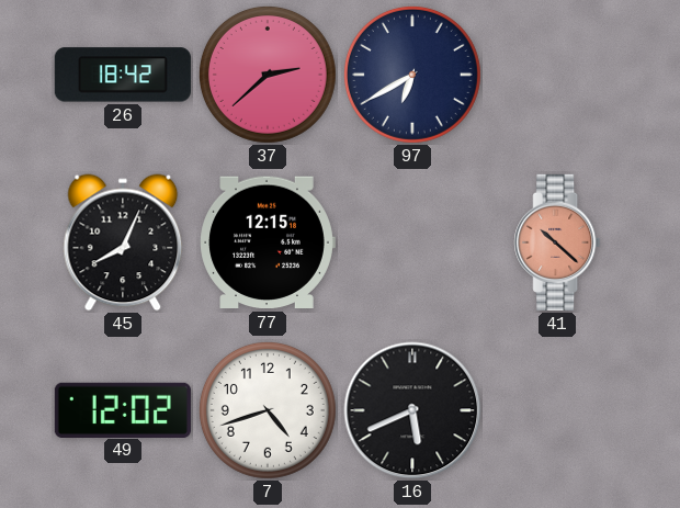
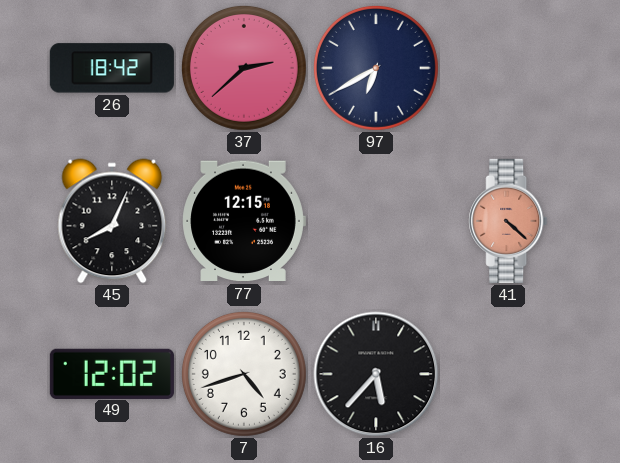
41: 10:22 -> 4:22
16: 5:41 -> 5:37
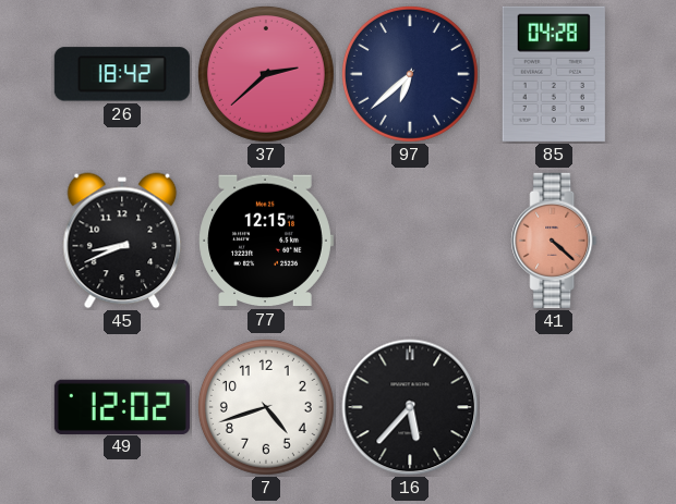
97: 6:40 -> 6:38
85: none -> 04:28
45: 8:04 -> 8:41
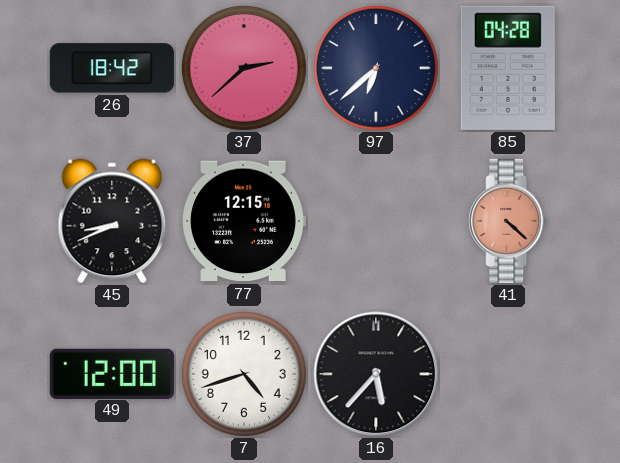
49: 12:02 -> 12:00
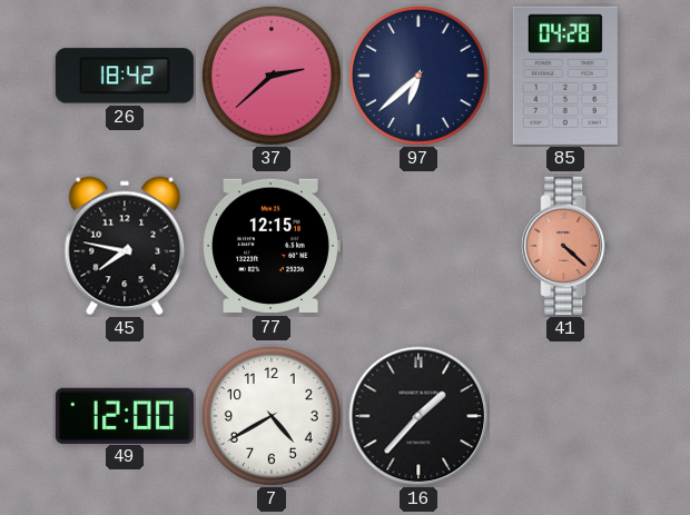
45: 8:41 -> 7:47
7: 4:42 -> 4:40
16: 5:37 -> 1:37
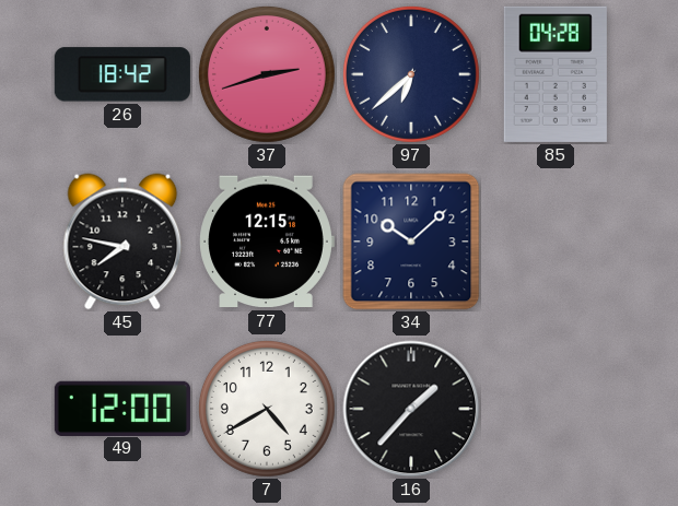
37: 2:38 -> 2:42
34: none -> 10:08
41: 4:22 -> none
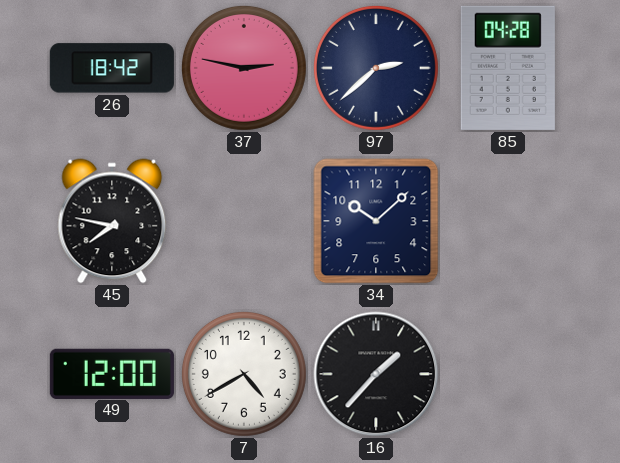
37: 2:42 -> 2:47
97: 6:38 -> 2:38
77: 12:15 -> none
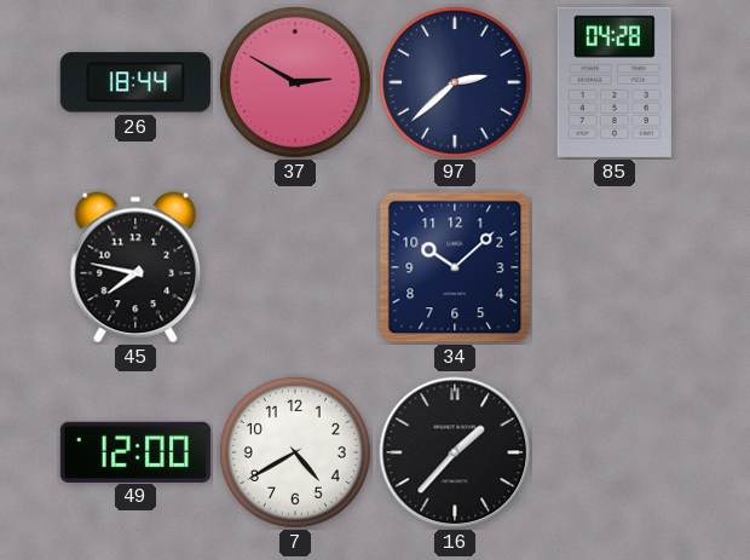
26: 18:42 -> 18:44
37: 2:47 -> 2:50
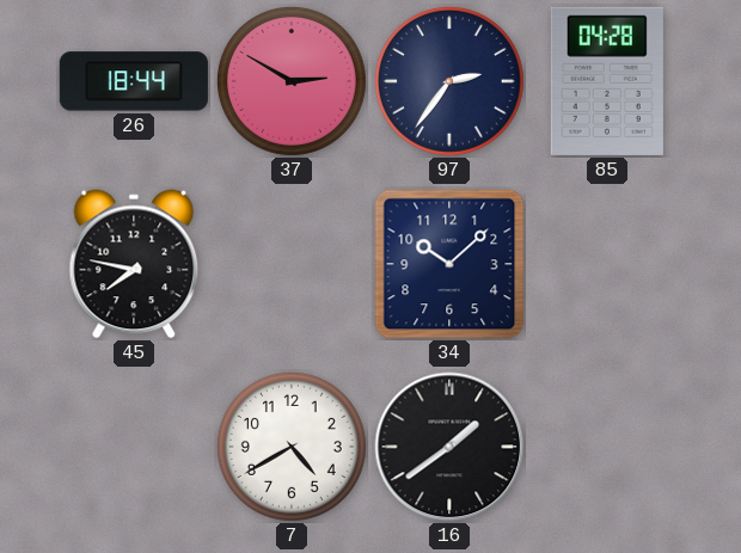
97: 2:38 -> 2:36
49: 12:00 -> none
16: 1:37 -> 1:39
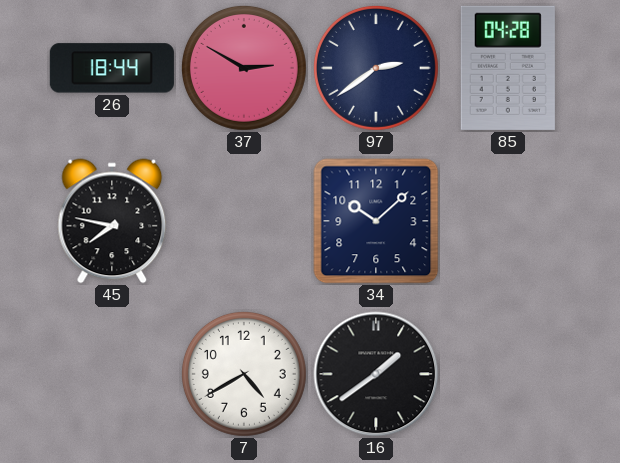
97: 2:36 -> 2:39
